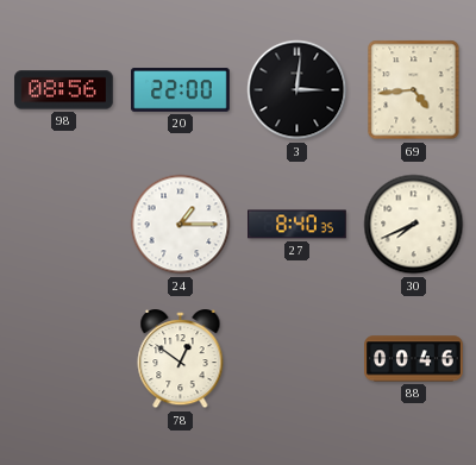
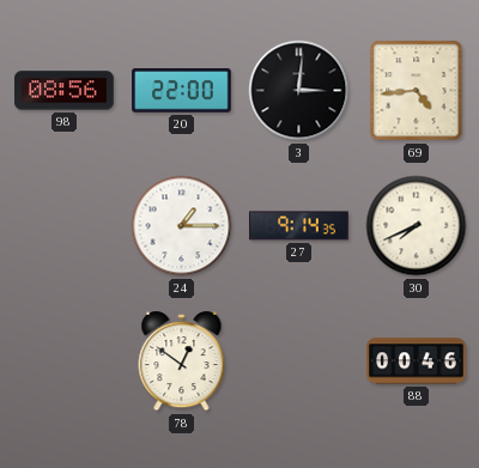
27: 8:40 -> 9:14
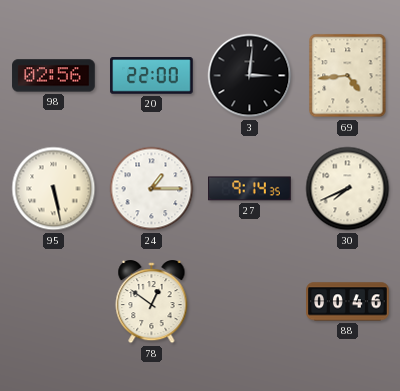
98: 08:56 -> 02:56
95: none -> 5:28
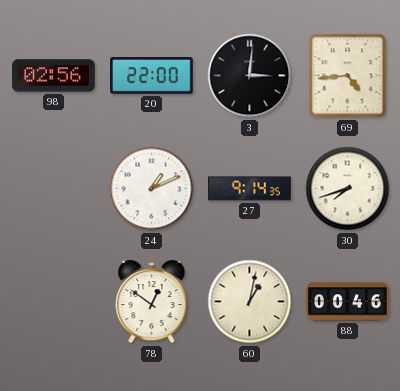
95: 5:28 -> none
24: 1:15 -> 1:11
30: 7:41 -> 7:42
60: none -> 1:02
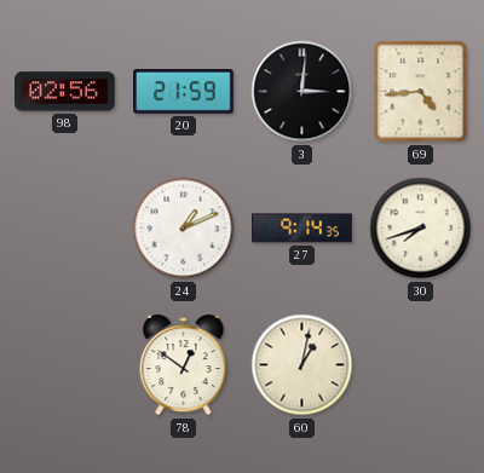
20: 22:00 -> 21:59
88: 00:46 -> none
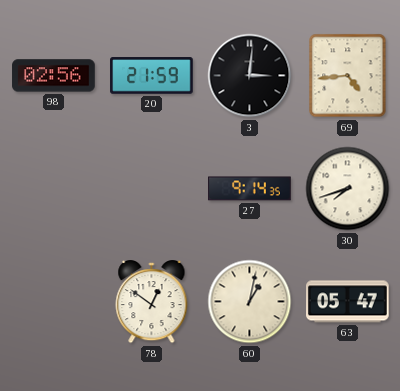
24: 1:11 -> none
63: none -> 05:47
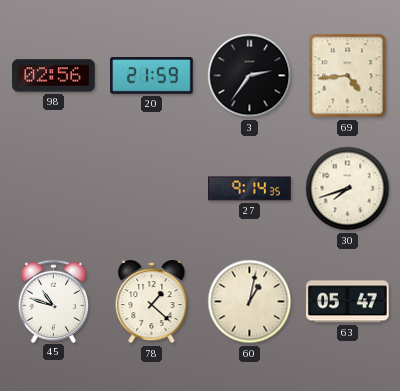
3: 3:01 -> 2:36
45: none -> 10:48
78: 12:51 -> 1:22
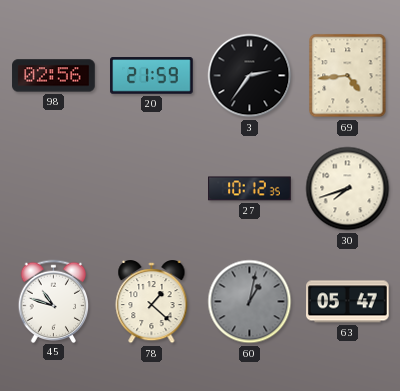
27: 9:14 -> 10:12
60 dial: cream -> grey
